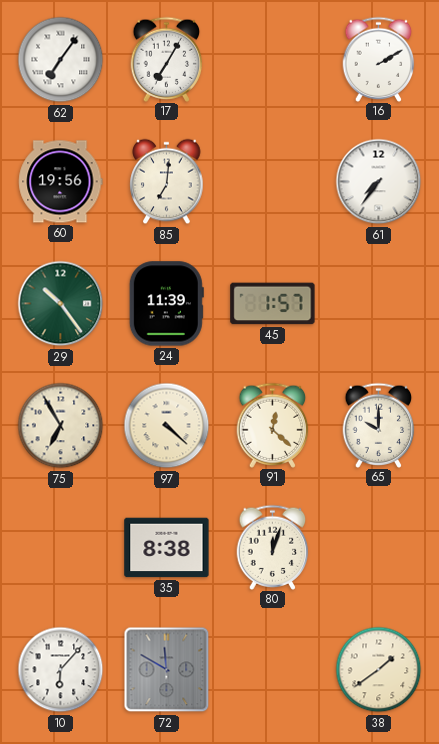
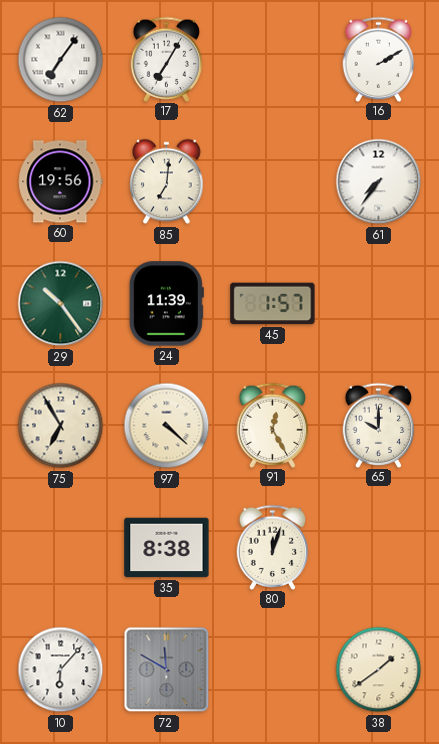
91: 12:22 -> 12:25
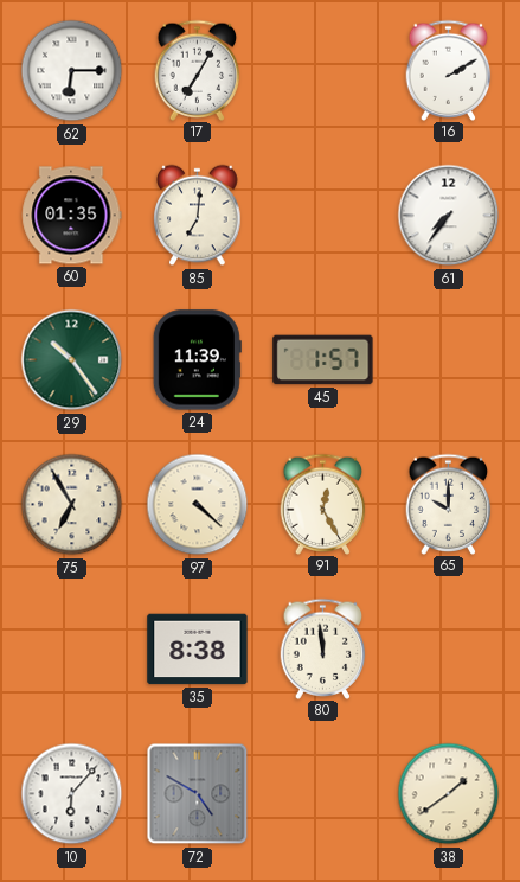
62: 7:06 -> 6:15
60: 19:56 -> 01:35
80: 12:03 -> 11:59
72: 11:50 -> 4:50
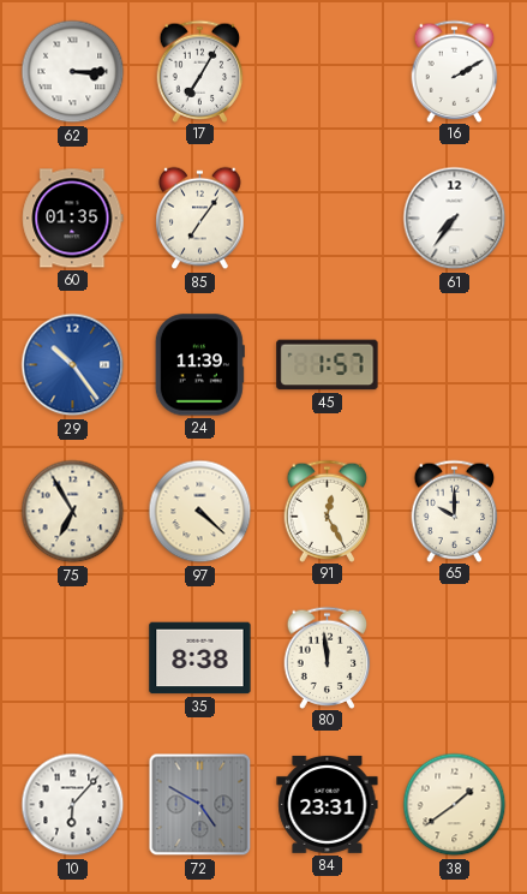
62: 6:15 -> 3:15
85: 7:01 -> 7:06
29 dial: green -> blue
84: none -> 23:31
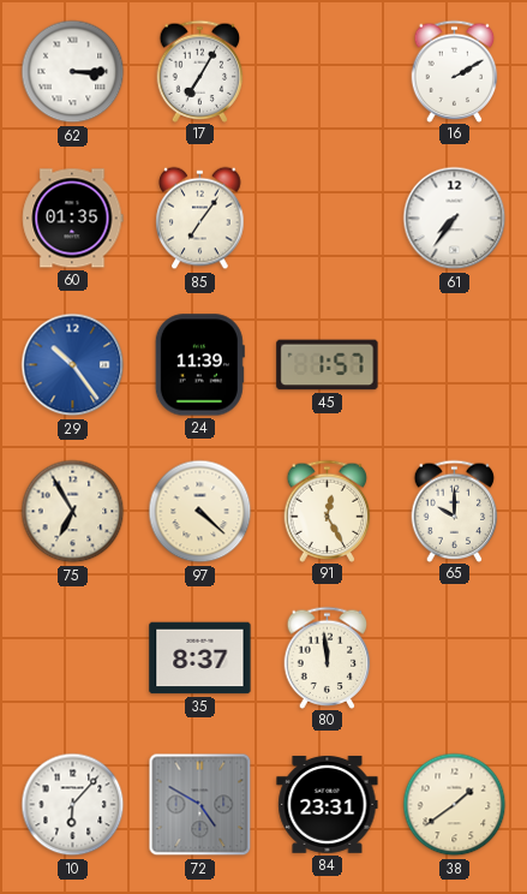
35: 8:38 -> 8:37
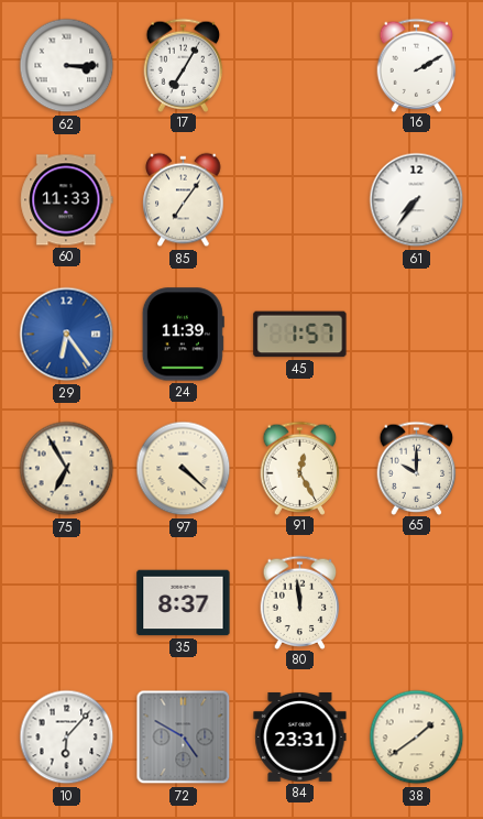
60: 01:35 -> 11:33
29: 10:24 -> 6:24
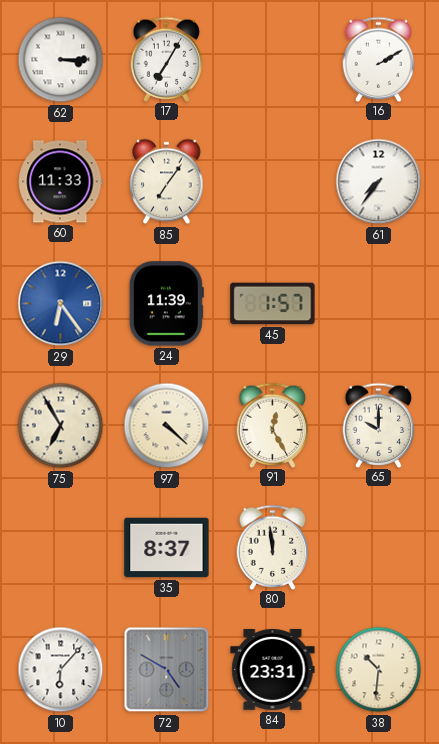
38: 1:39 -> 10:31
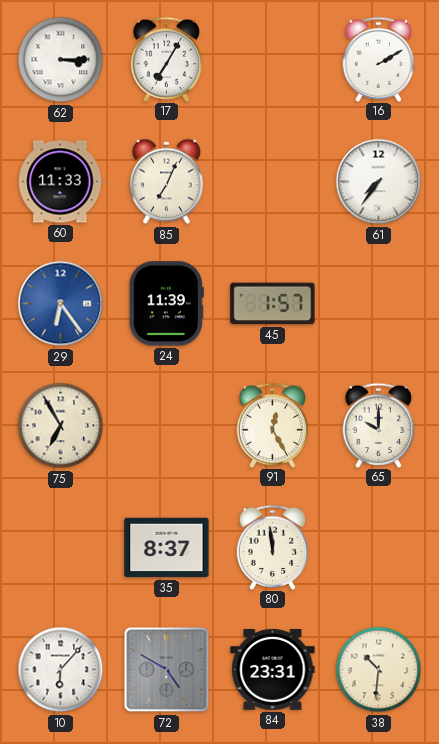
85: 7:06 -> 7:04
97: 4:22 -> none
